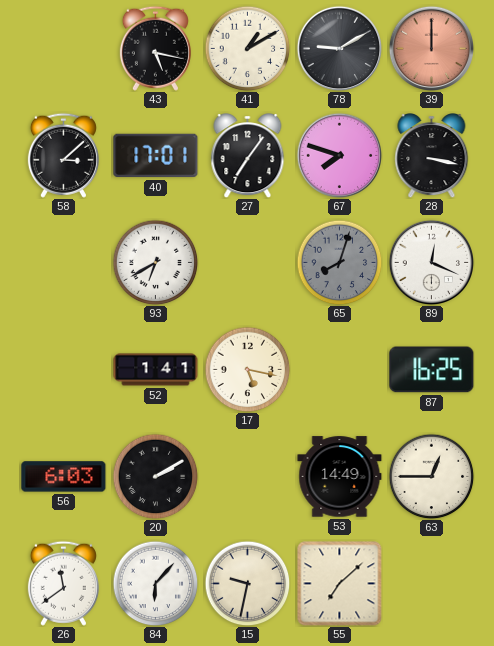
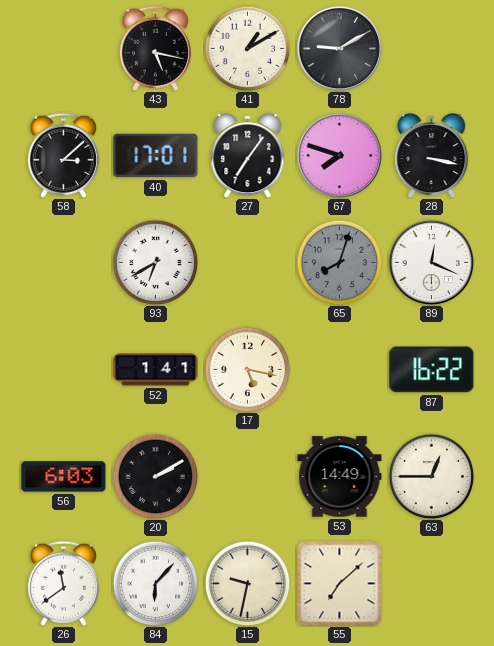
39: 12:00 -> none
87: 16:25 -> 16:22
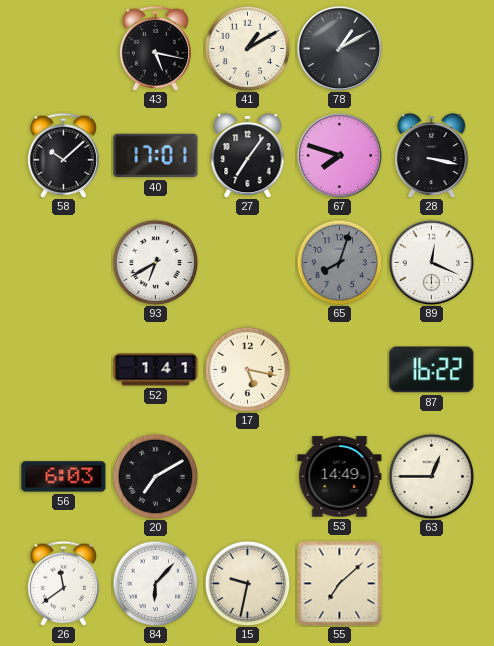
78: 9:10 -> 1:10
58: 3:08 -> 10:08
20: 2:10 -> 7:10
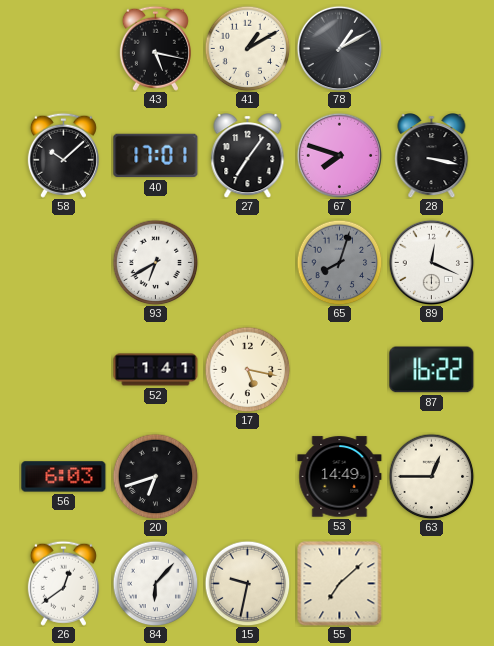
20: 7:10 -> 6:42
26: 11:39 -> 12:39
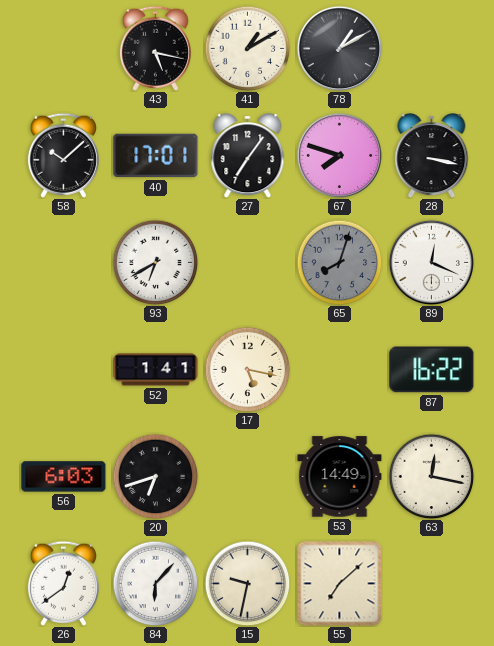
63: 12:45 -> 12:17
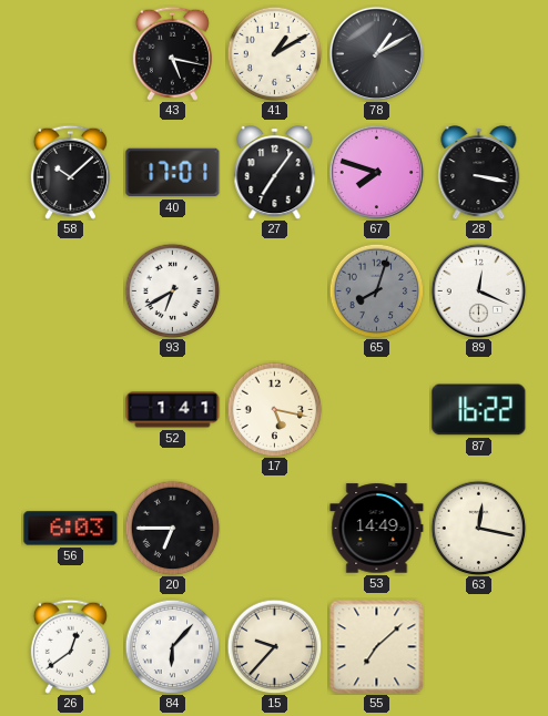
20: 6:42 -> 6:45
15: 9:32 -> 9:37
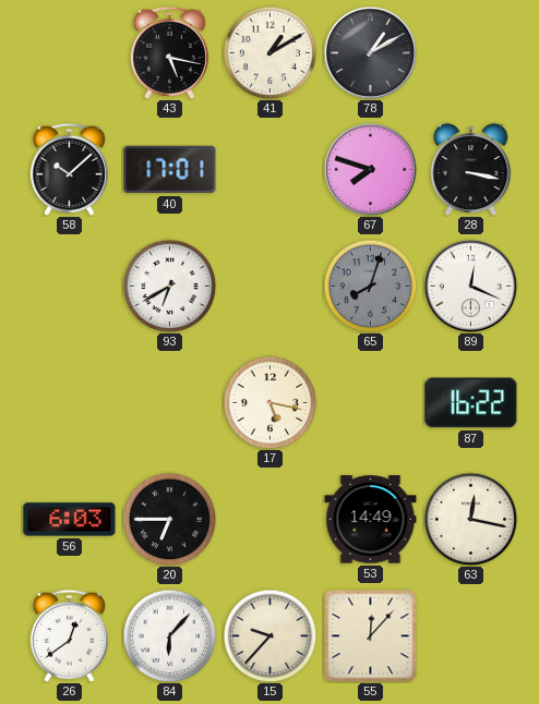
27: 7:06 -> none
52: 1:41 -> none
55: 7:08 -> 12:07
